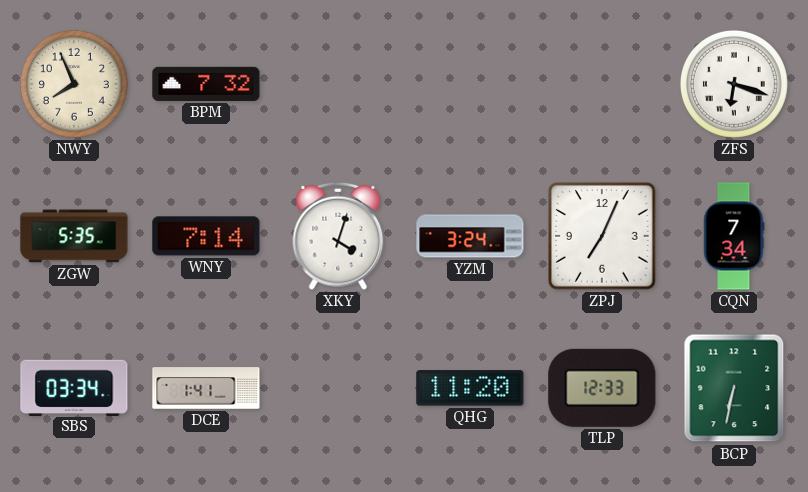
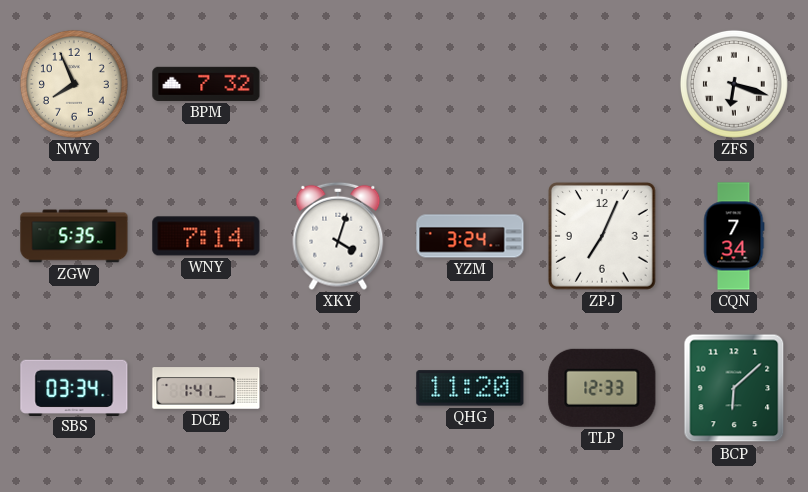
BCP: 6:32 -> 6:08
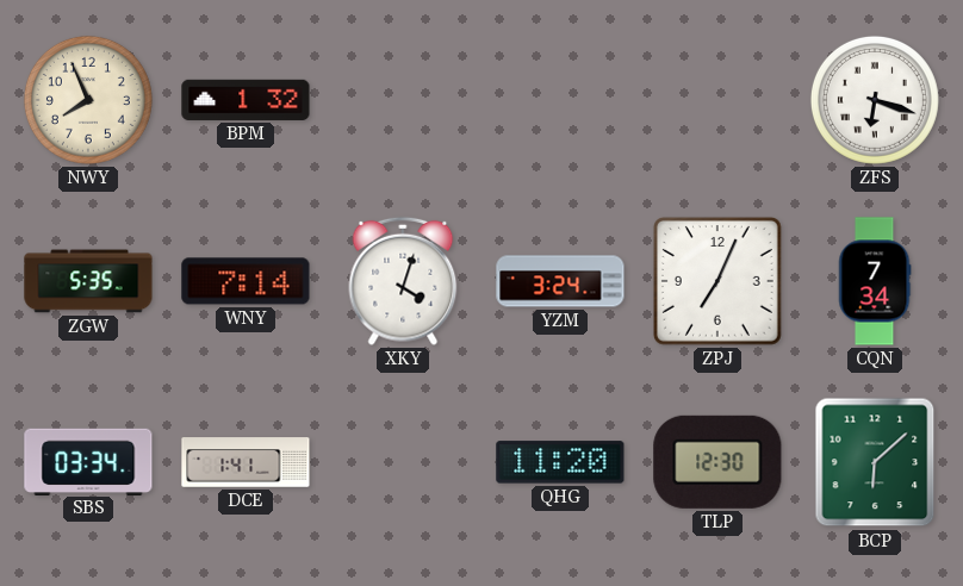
BPM: 7:32 -> 1:32
TLP: 12:33 -> 12:30
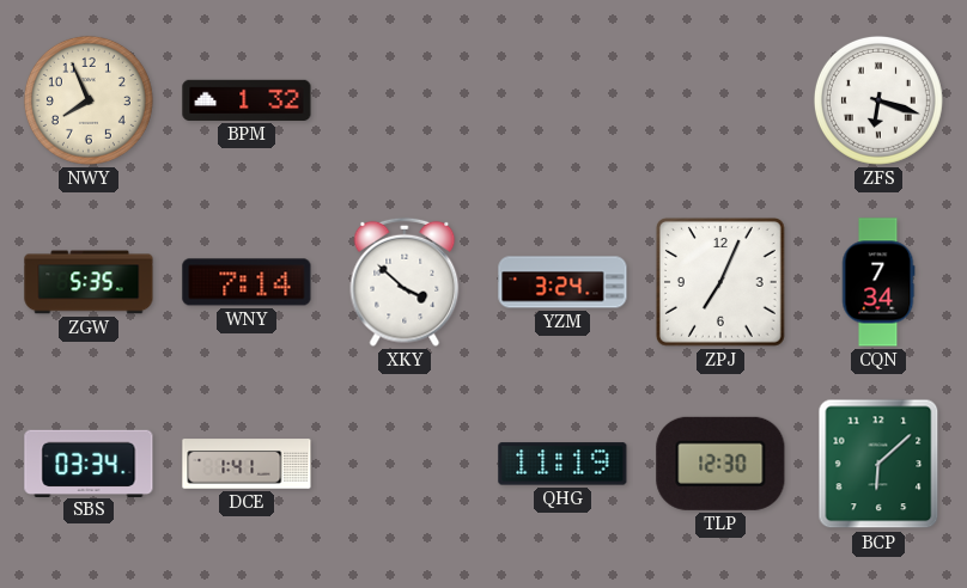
XKY: 4:03 -> 3:52
QHG: 11:20 -> 11:19
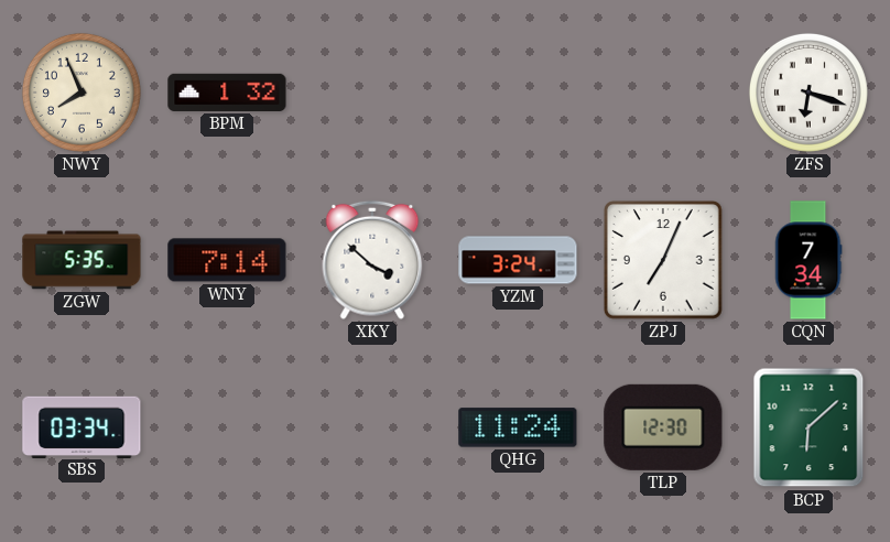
DCE: 1:41 -> none
QHG: 11:19 -> 11:24
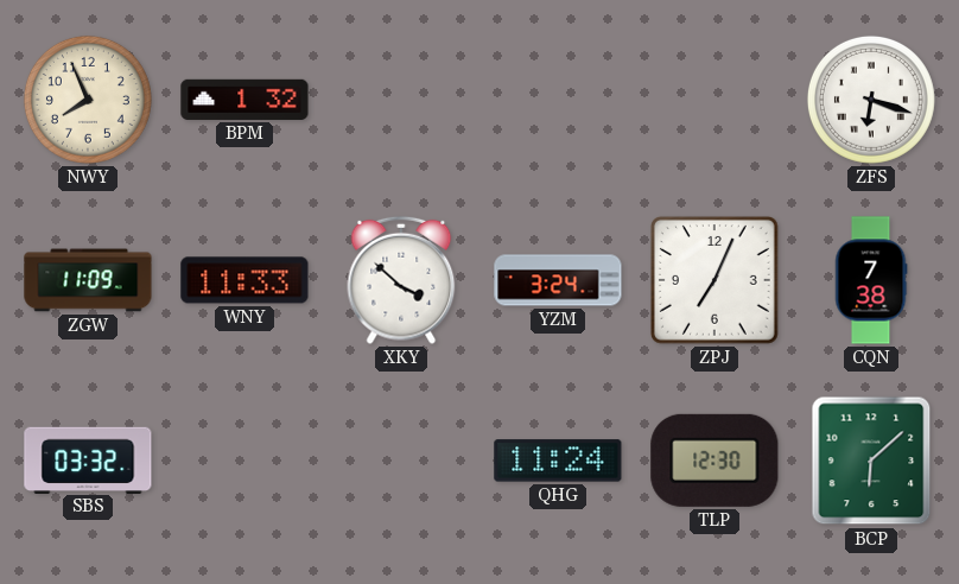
ZGW: 5:35 -> 11:09
WNY: 7:14 -> 11:33
CQN: 7:34 -> 7:38
SBS: 03:34 -> 03:32
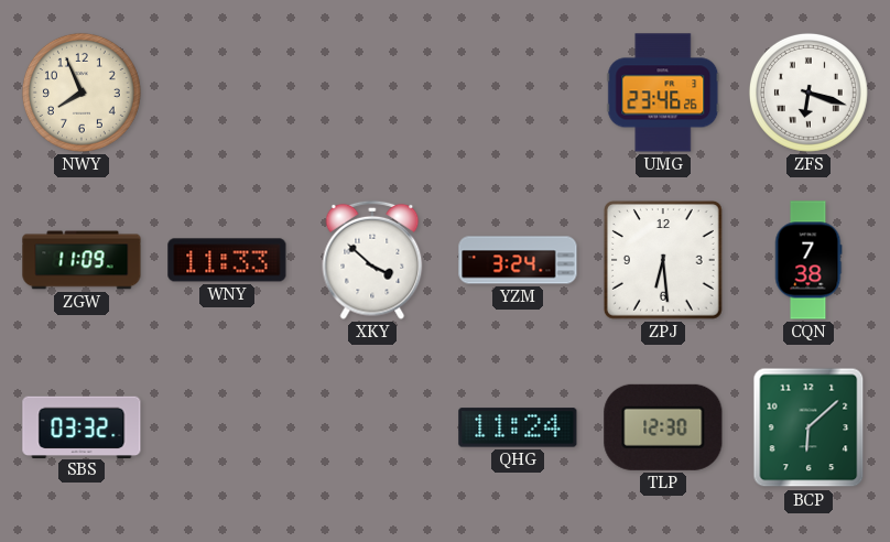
BPM: 1:32 -> none
UMG: none -> 23:46
ZPJ: 7:04 -> 6:29
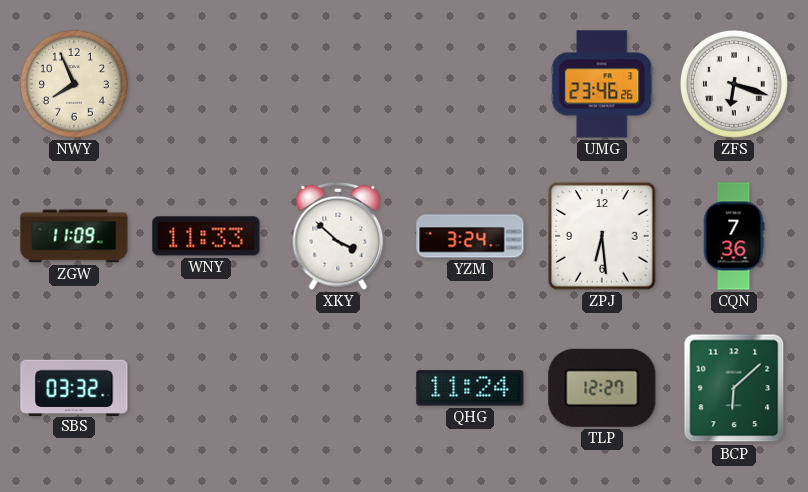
CQN: 7:38 -> 7:36
TLP: 12:30 -> 12:27
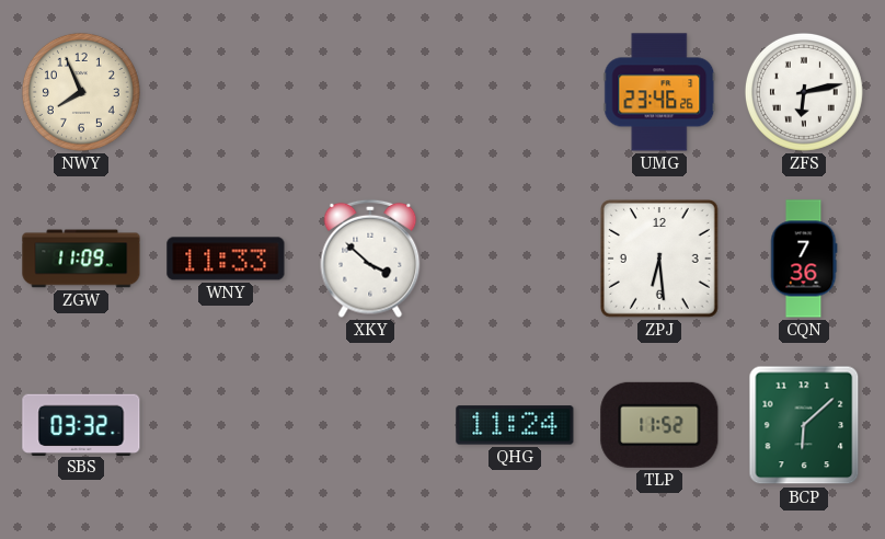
ZFS: 6:18 -> 6:13
YZM: 3:24 -> none
TLP: 12:27 -> 11:52
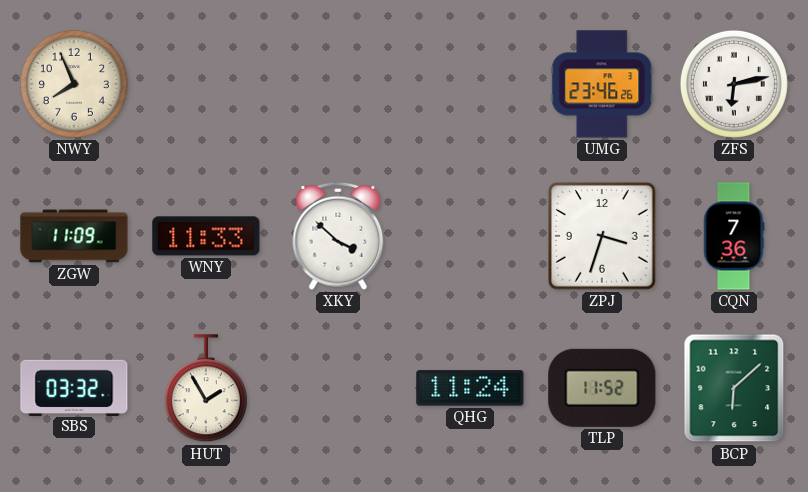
ZPJ: 6:29 -> 3:33
HUT: none -> 1:55
